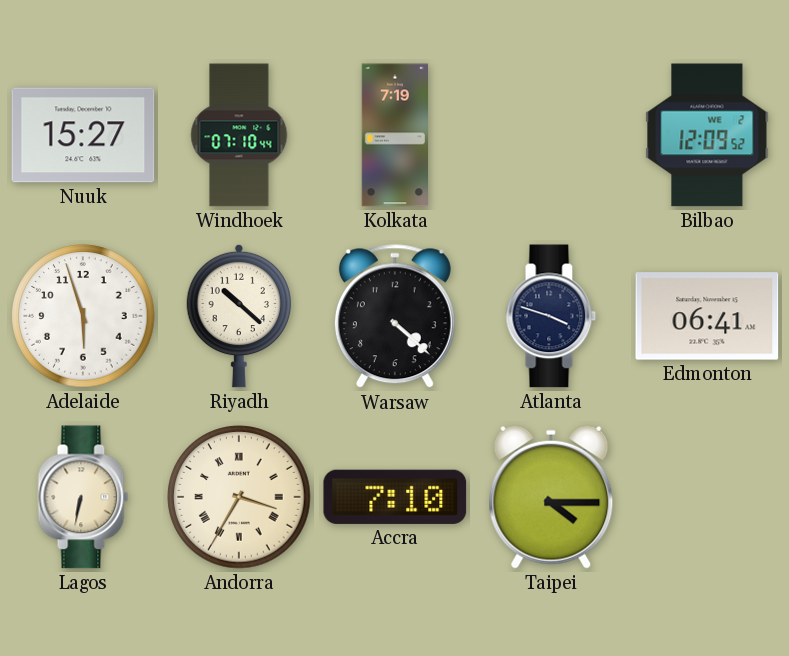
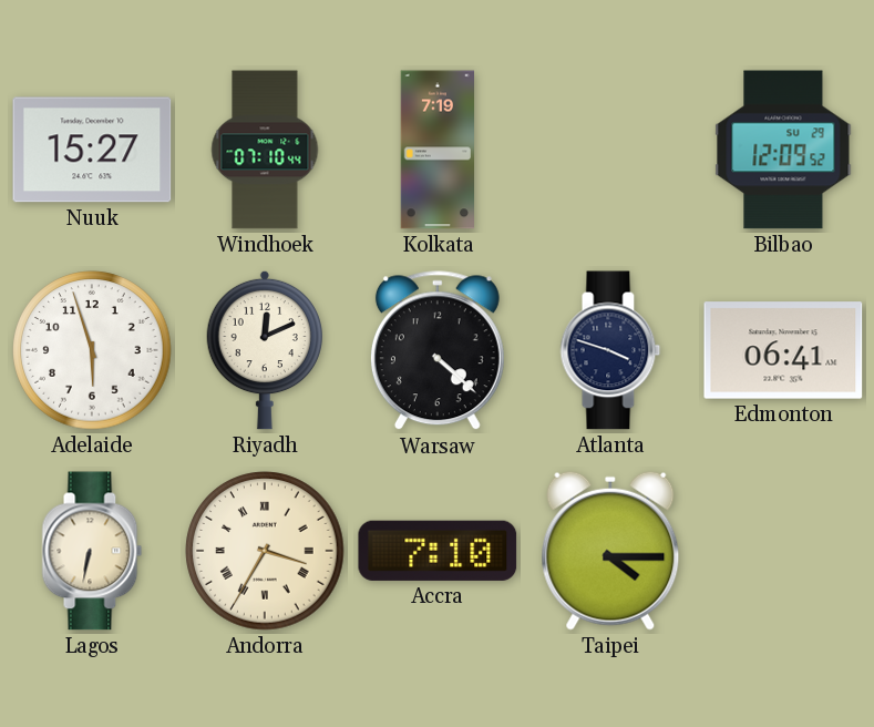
Bilbao date: WE 2 -> SU 29
Riyadh: 10:22 -> 12:11
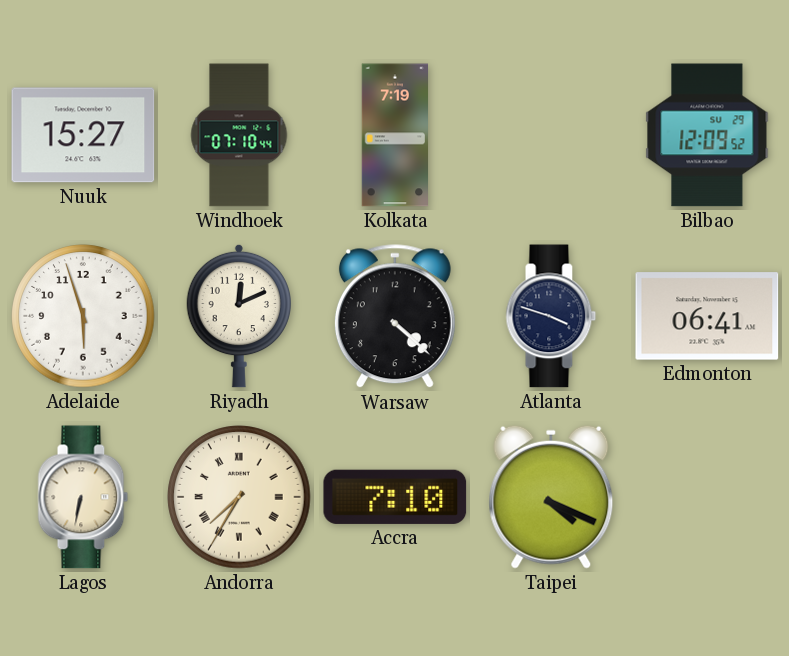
Andorra: 3:35 -> 7:35
Taipei: 4:15 -> 4:19
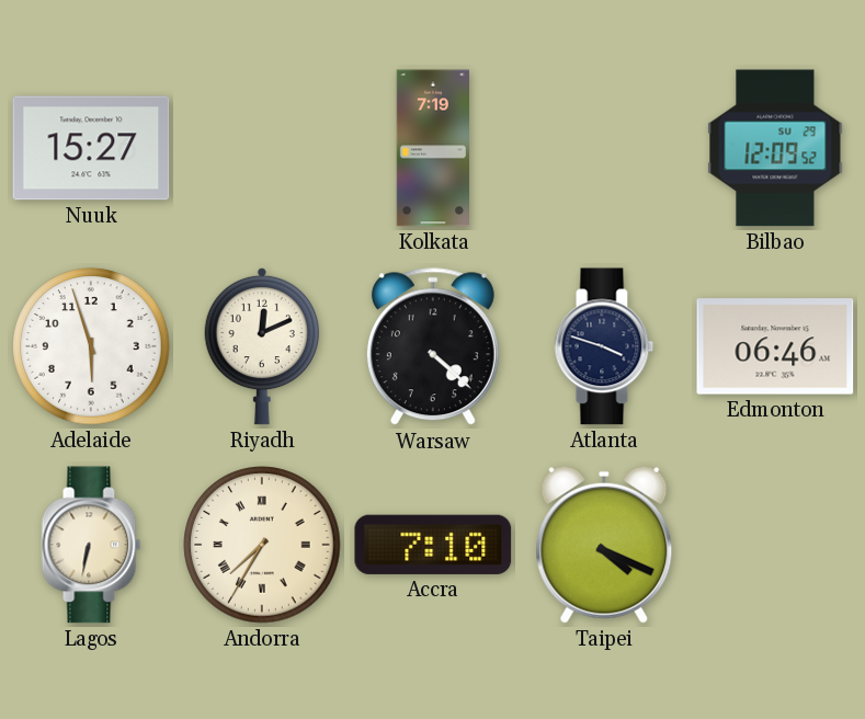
Windhoek: 07:10 -> none
Edmonton: 06:41 -> 06:46
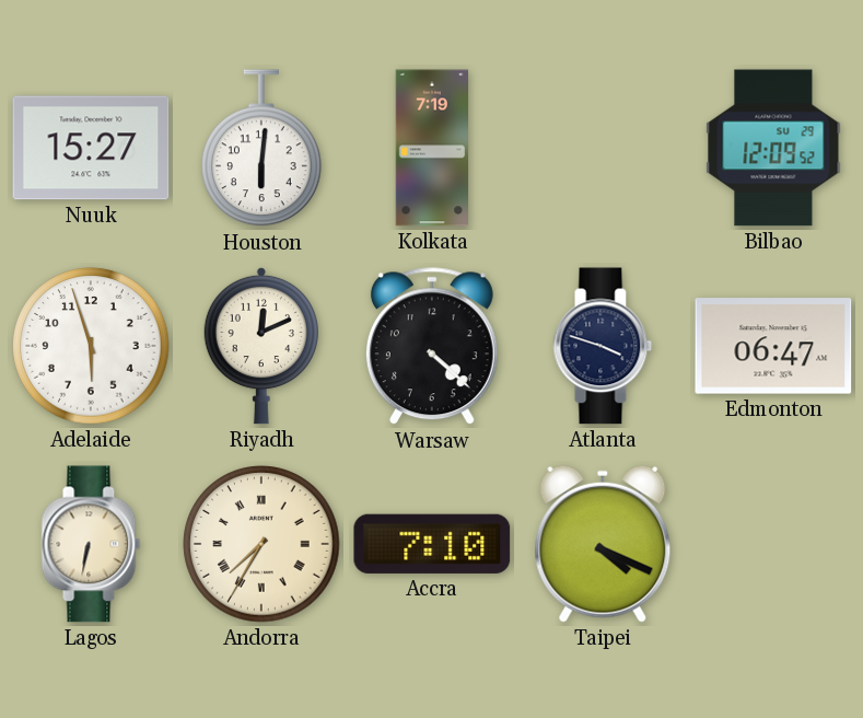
Houston: none -> 6:01
Edmonton: 06:46 -> 06:47
